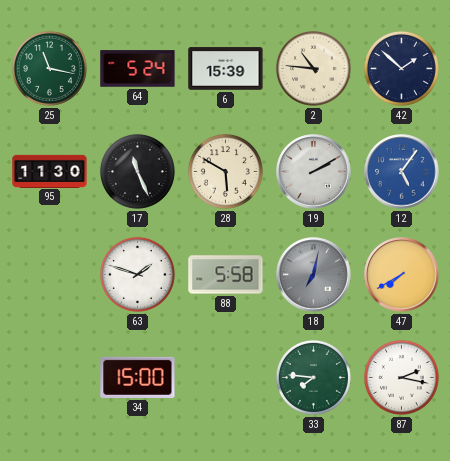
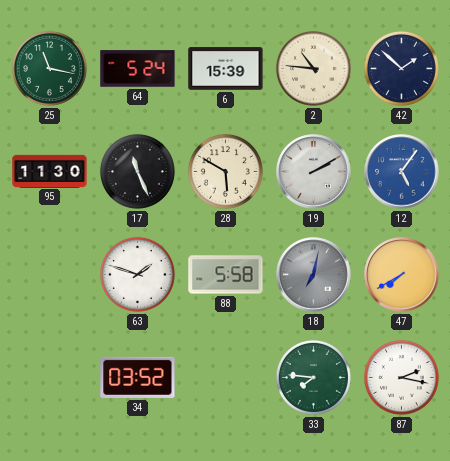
34: 15:00 -> 03:52
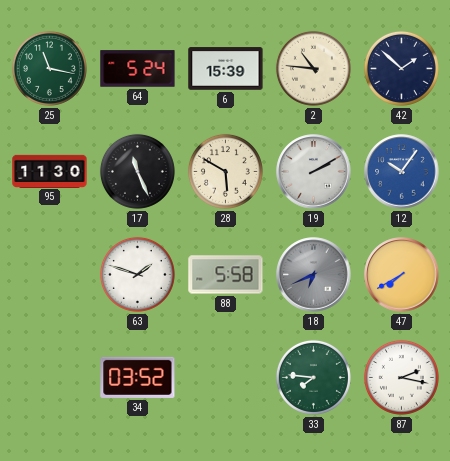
12: 5:06 -> 10:06
18: 7:02 -> 6:41
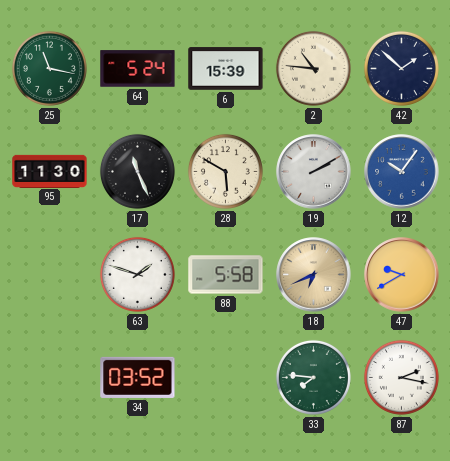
18 dial: grey -> champagne
47: 7:40 -> 9:40
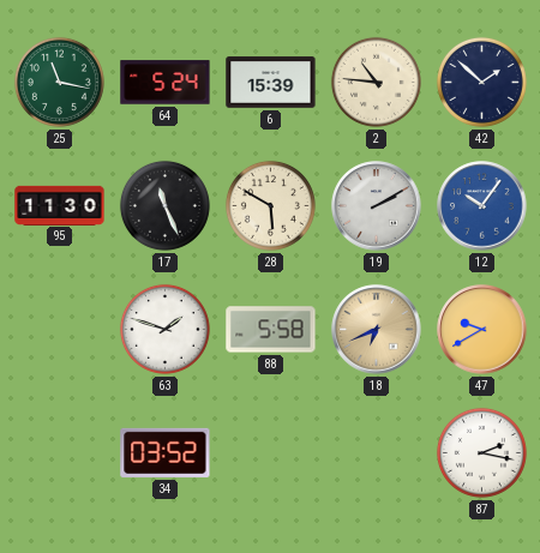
33: 7:46 -> none
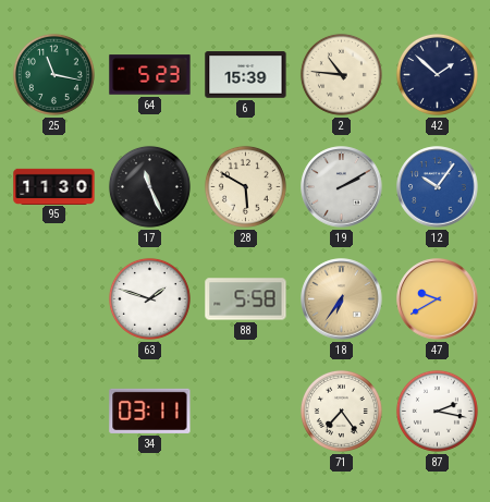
64: 5:24 -> 5:23
18: 6:41 -> 6:36
34: 03:52 -> 03:11
71: none -> 7:24
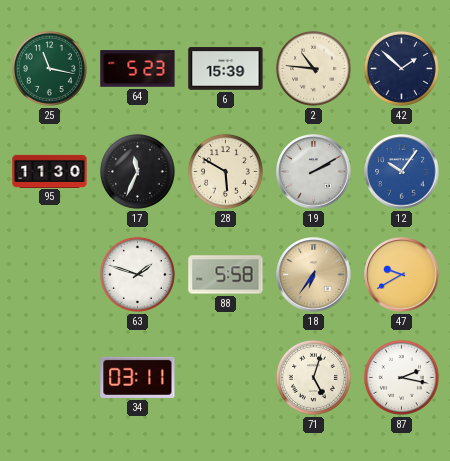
17: 11:26 -> 11:34
71: 7:24 -> 5:03
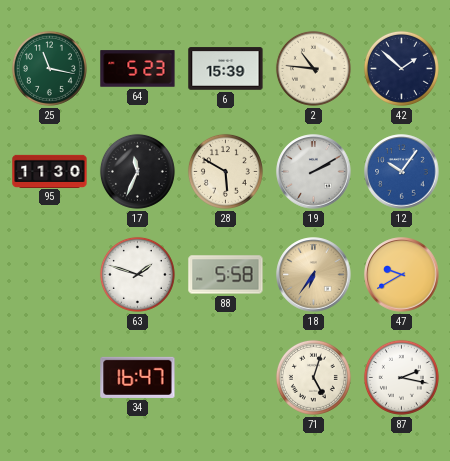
34: 03:11 -> 16:47
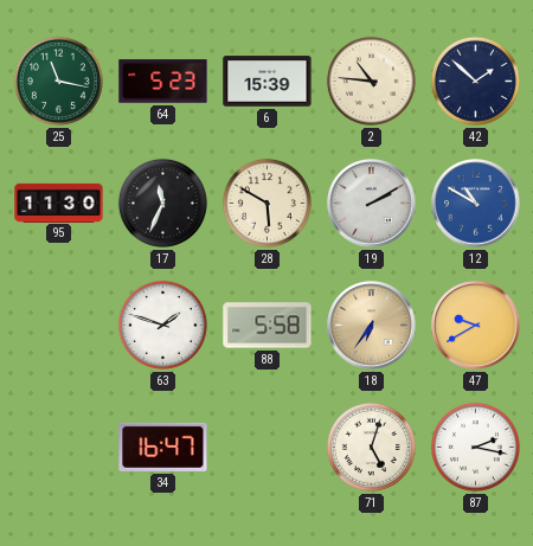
12: 10:06 -> 10:50
